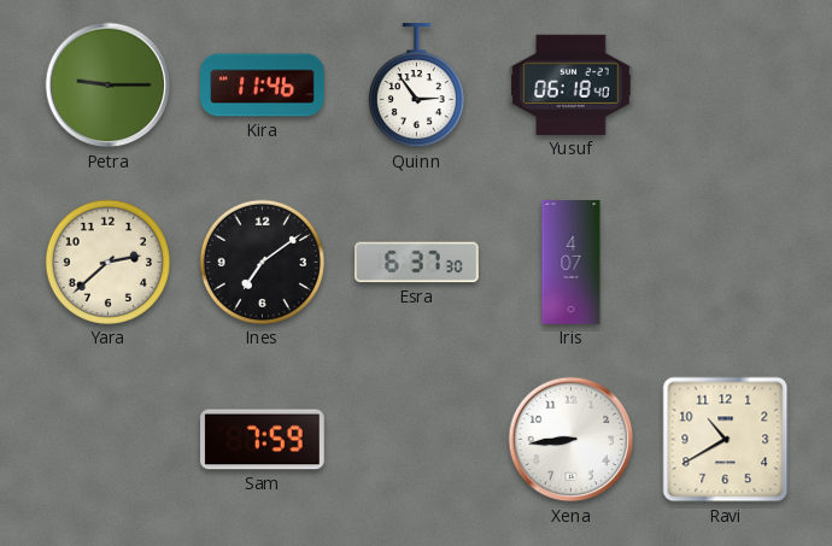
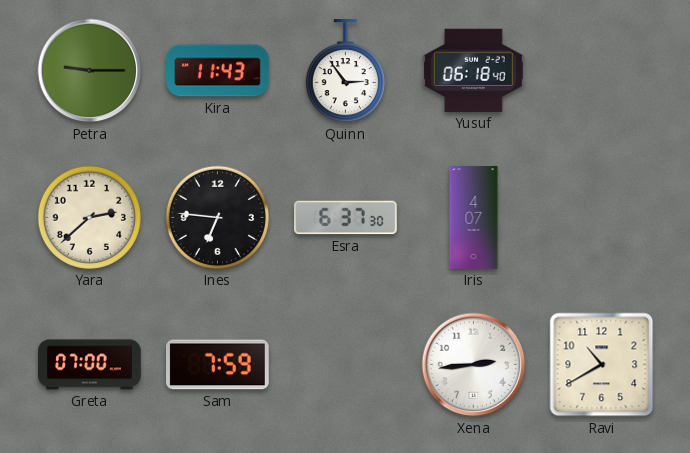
Kira: 11:46 -> 11:43
Ines: 7:09 -> 6:46
Greta: none -> 07:00
Xena: 8:44 -> 2:44
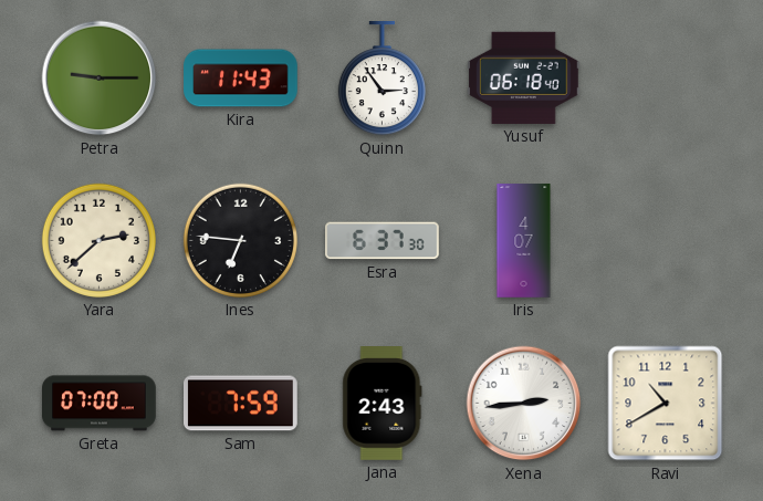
Jana: none -> 2:43
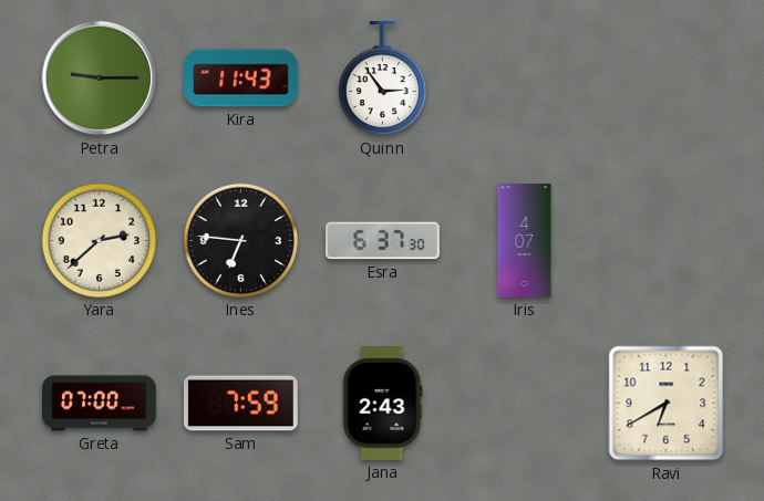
Yusuf: 06:18 -> none
Xena: 2:44 -> none
Ravi: 10:40 -> 6:40
